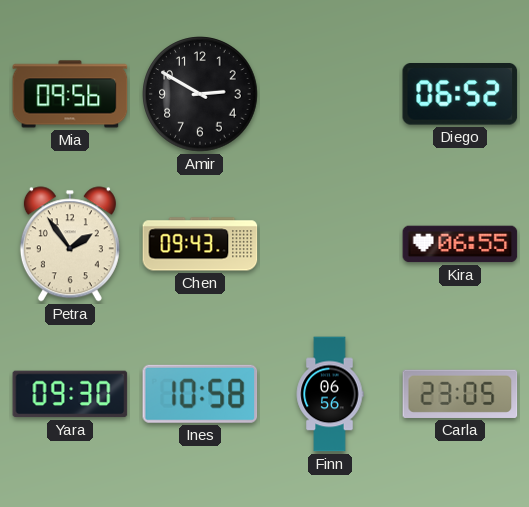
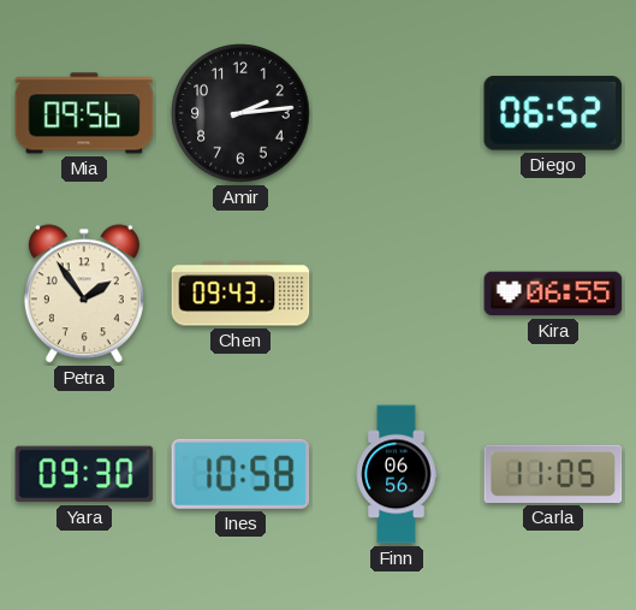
Amir: 2:50 -> 2:14
Carla: 23:05 -> 11:05
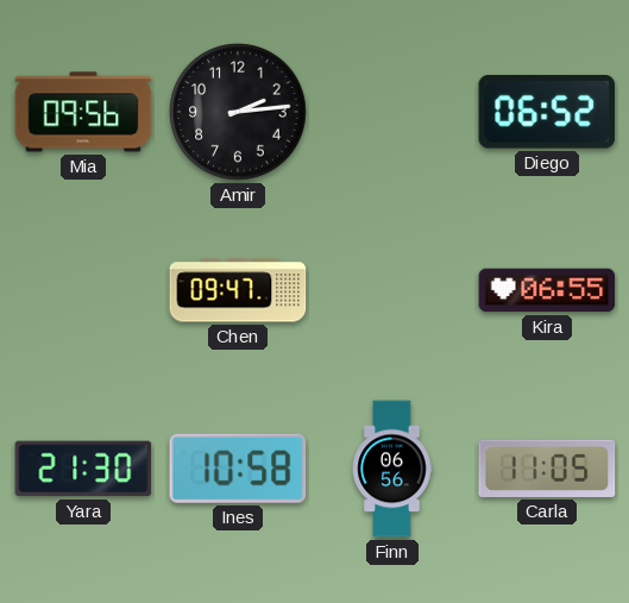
Petra: 1:54 -> none
Chen: 09:43 -> 09:47
Yara: 09:30 -> 21:30
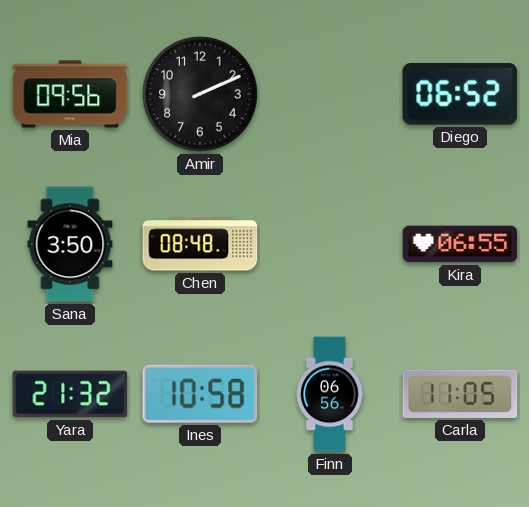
Amir: 2:14 -> 2:11
Sana: none -> 3:50
Chen: 09:47 -> 08:48
Yara: 21:30 -> 21:32
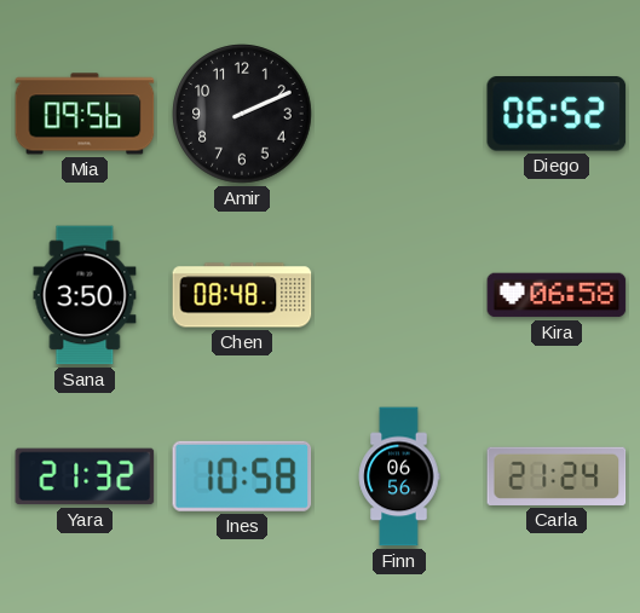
Kira: 06:55 -> 06:58
Carla: 11:05 -> 21:24
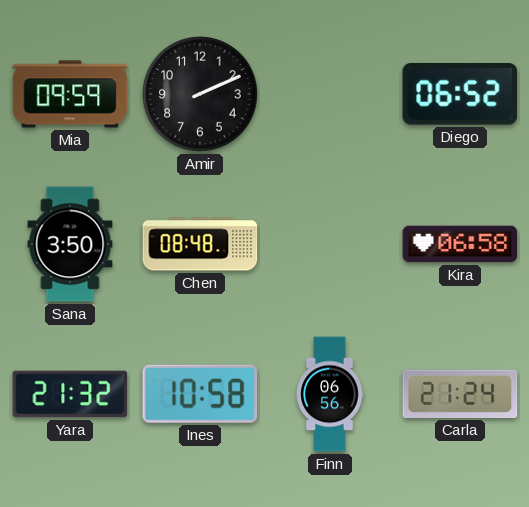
Mia: 09:56 -> 09:59
